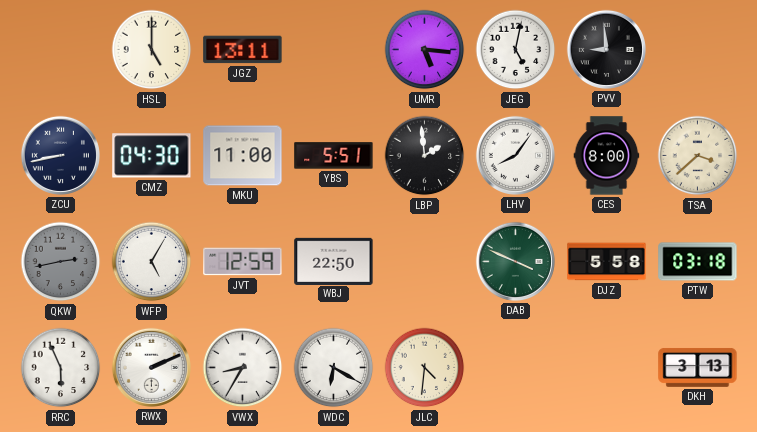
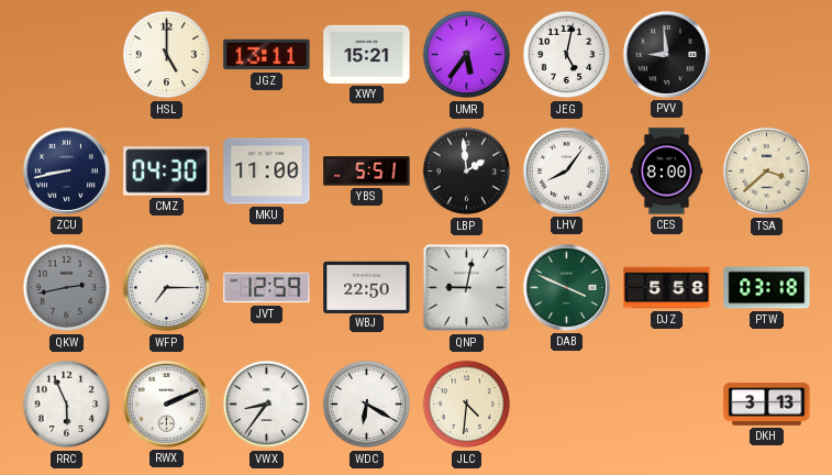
XWY: none -> 15:21
UMR: 5:16 -> 5:36
WFP: 5:05 -> 7:15
QNP: none -> 9:02
VWX: 8:35 -> 8:36
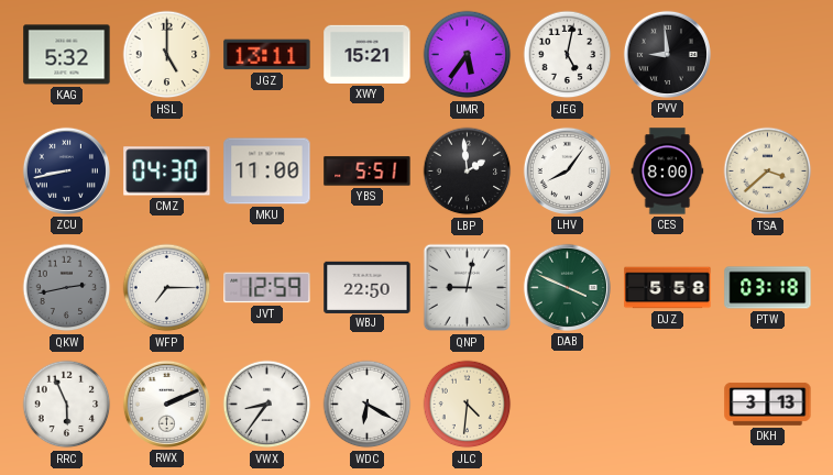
KAG: none -> 5:32
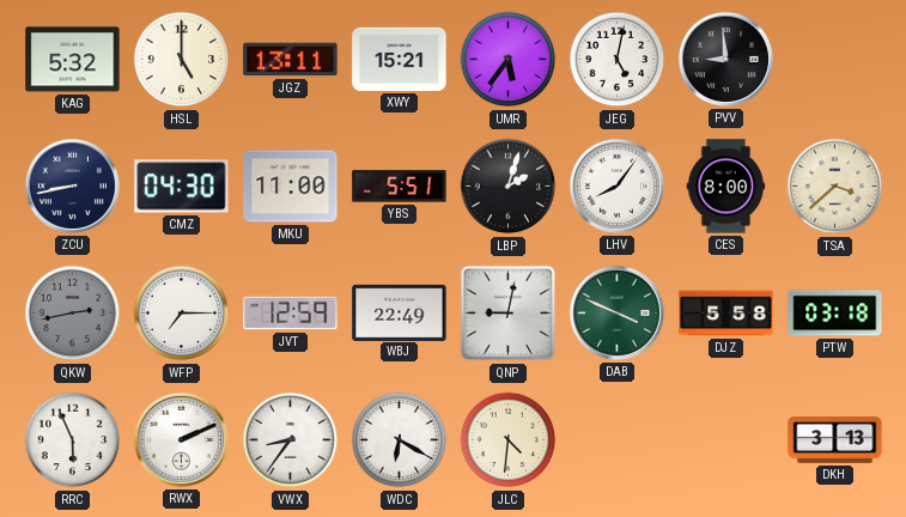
LBP: 1:59 -> 2:03
WBJ: 22:50 -> 22:49
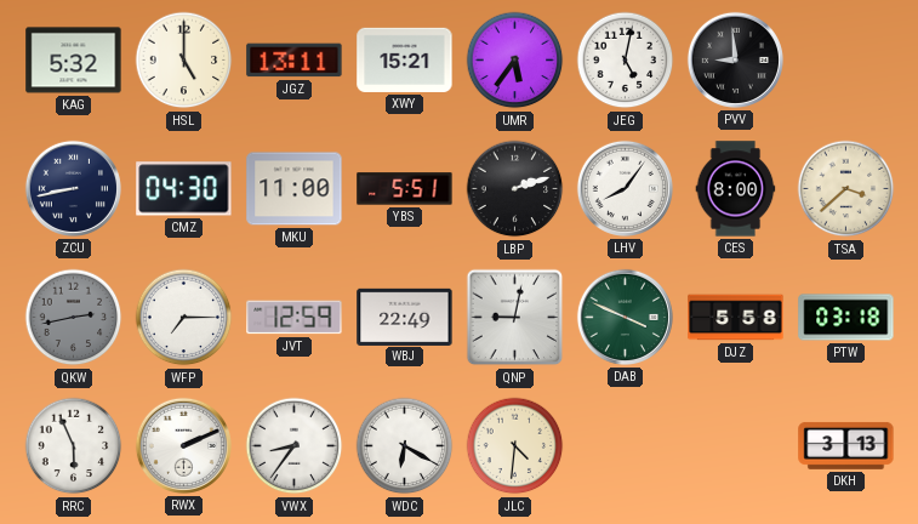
LBP: 2:03 -> 2:12
